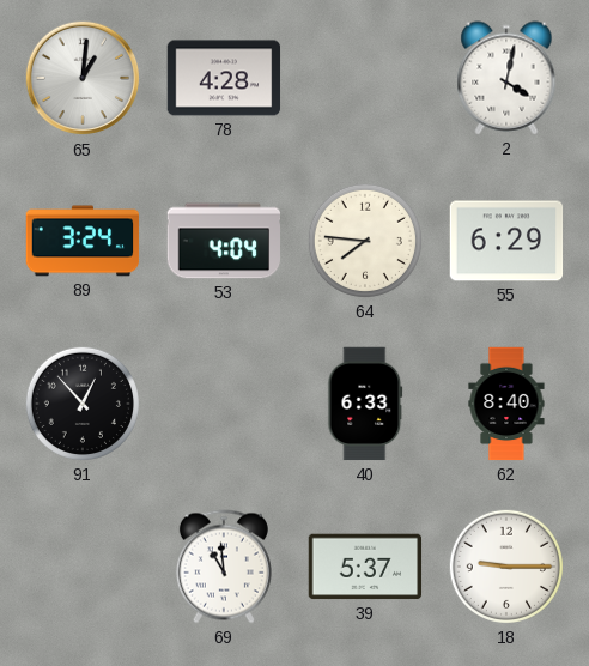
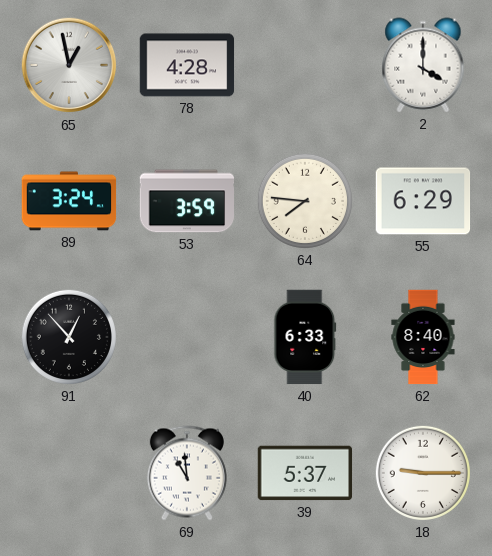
65: 1:01 -> 12:58
2: 4:02 -> 4:00
53: 4:04 -> 3:59
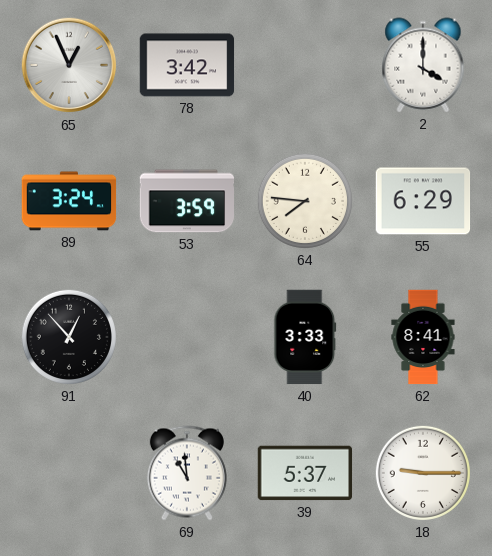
65: 12:58 -> 12:56
78: 4:28 -> 3:42
40: 6:33 -> 3:33
62: 8:40 -> 8:41
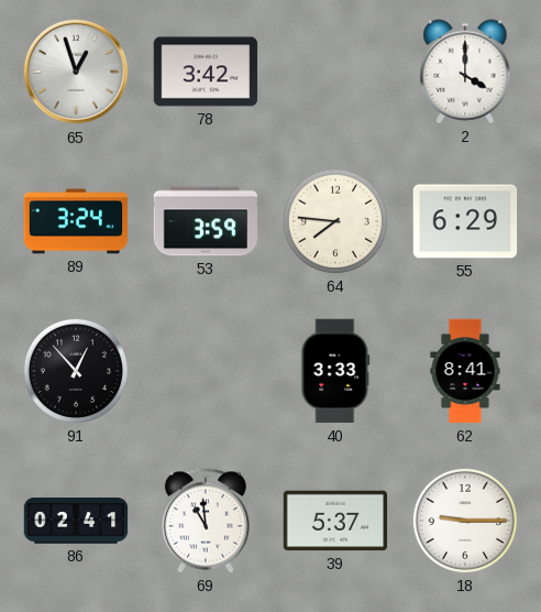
65: 12:56 -> 12:57
86: none -> 02:41
